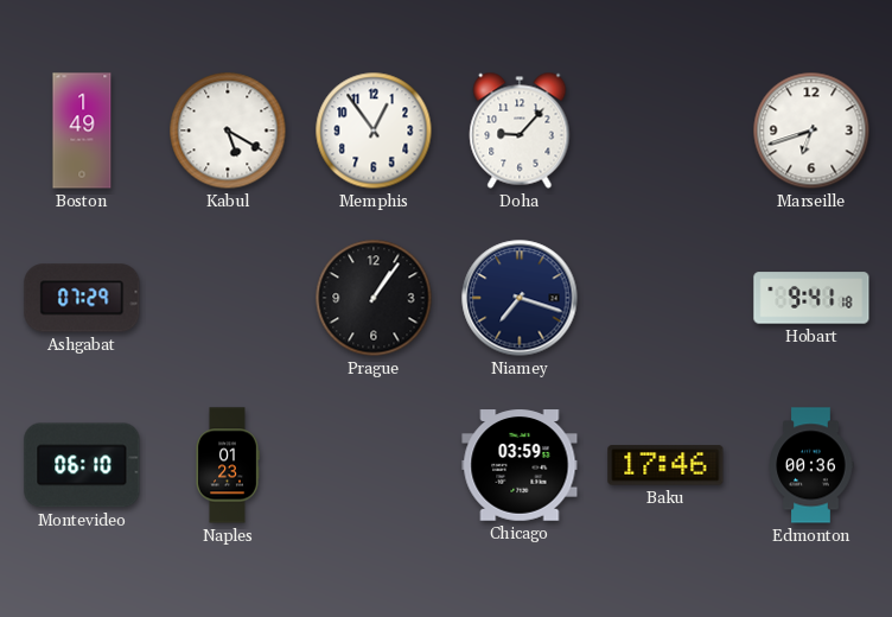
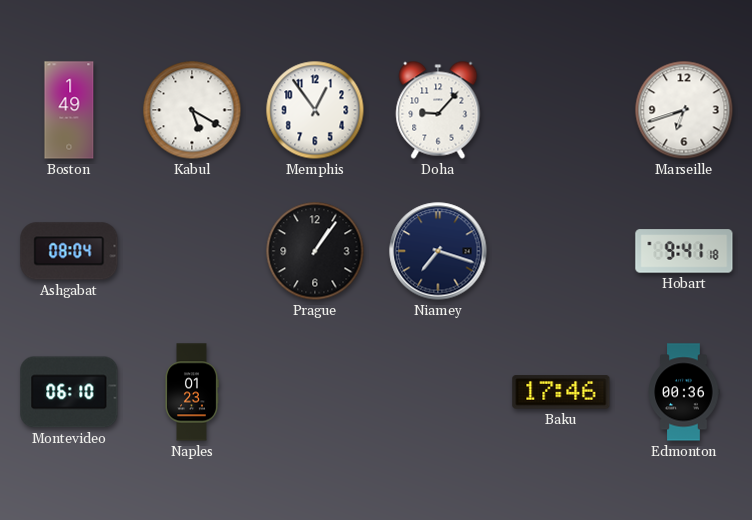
Ashgabat: 07:29 -> 08:04
Chicago: 03:59 -> none
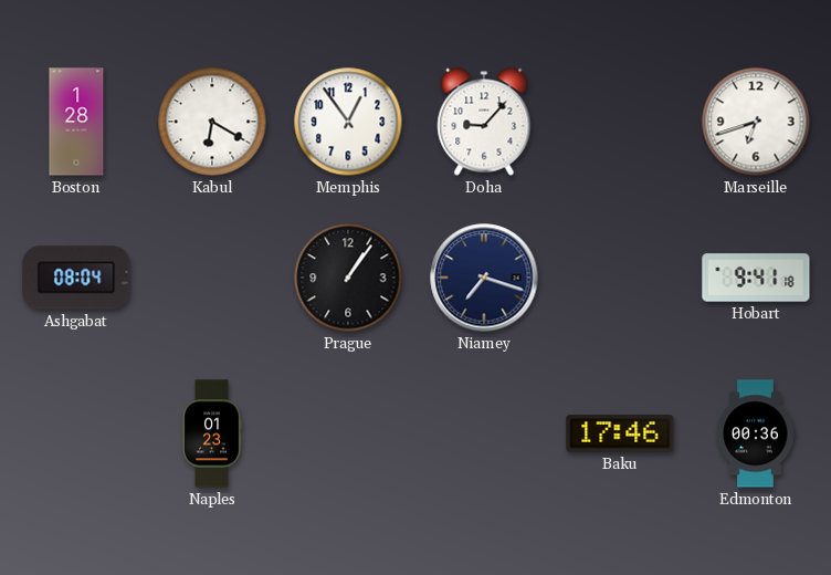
Boston: 1:49 -> 1:28
Kabul: 5:20 -> 6:20
Montevideo: 06:10 -> none
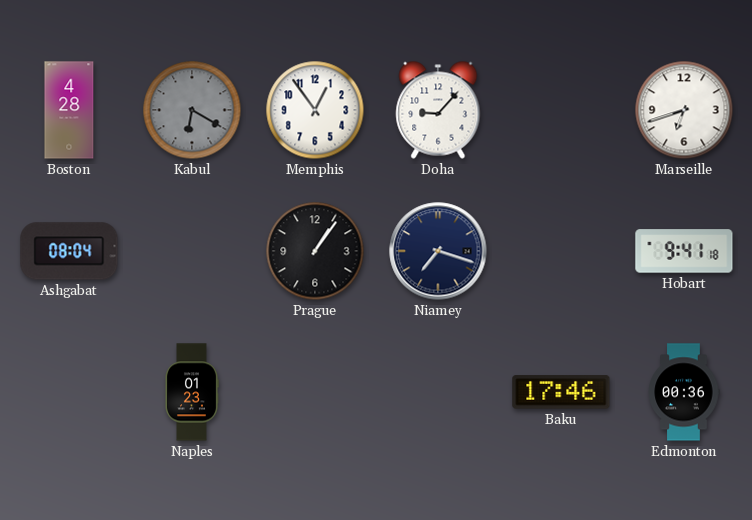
Boston: 1:28 -> 4:28
Kabul dial: white -> grey
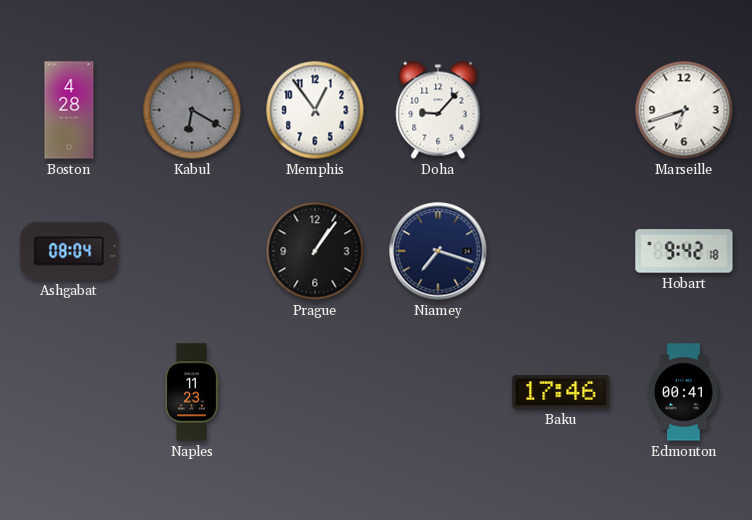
Hobart: 9:41 -> 9:42
Naples: 01:23 -> 11:23
Edmonton: 00:36 -> 00:41
